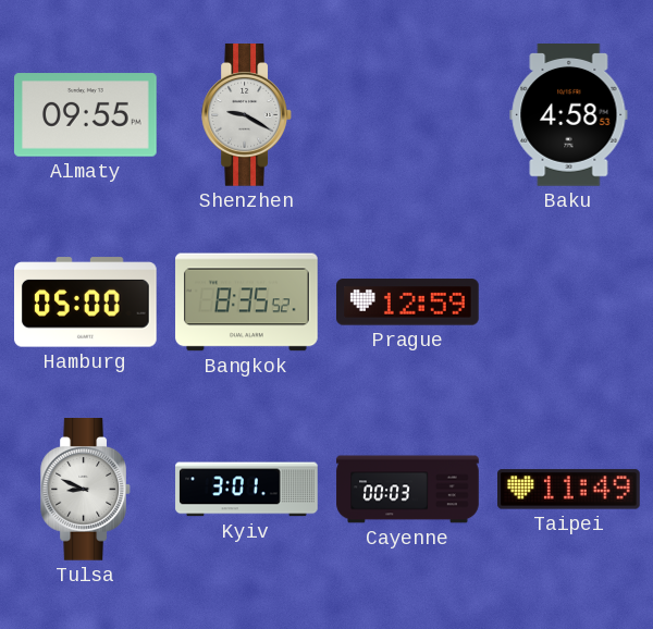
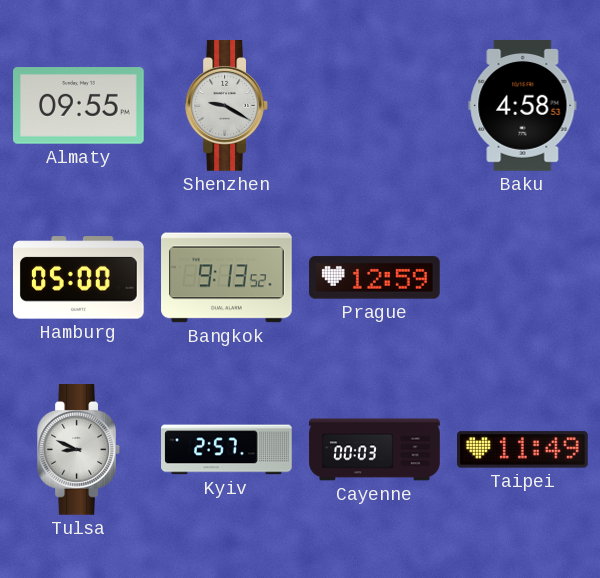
Bangkok: 8:35 -> 9:13
Kyiv: 3:01 -> 2:57
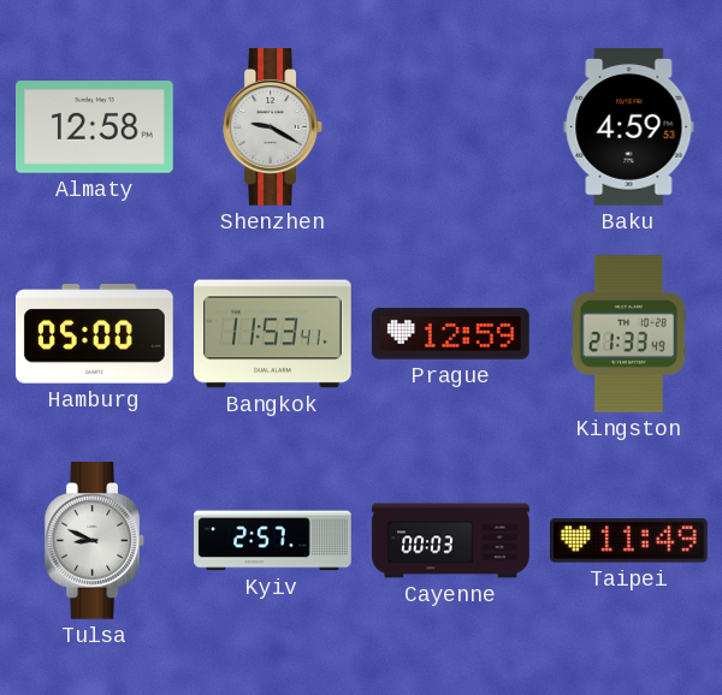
Almaty: 09:55 -> 12:58
Baku: 4:58 -> 4:59
Bangkok: 9:13 -> 11:53
Kingston: none -> 21:33
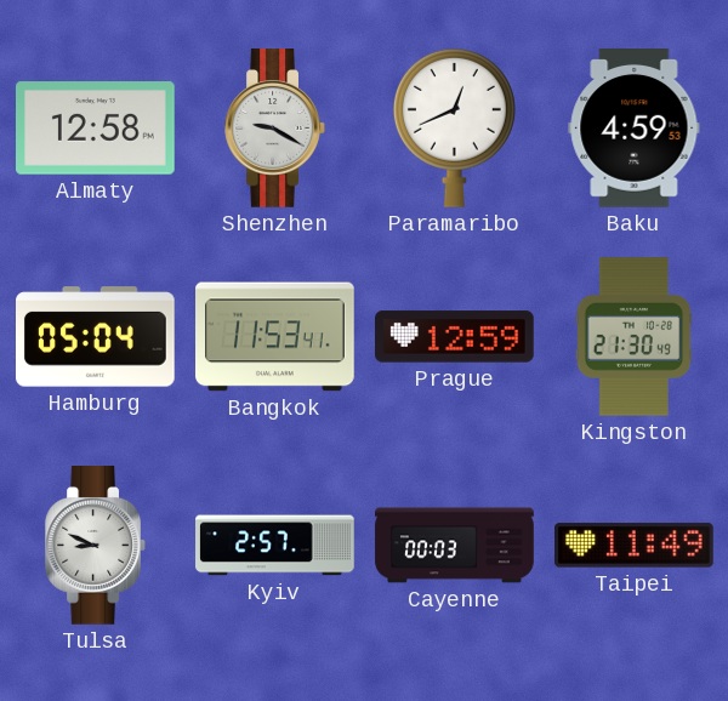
Paramaribo: none -> 12:41
Hamburg: 05:00 -> 05:04
Kingston: 21:33 -> 21:30
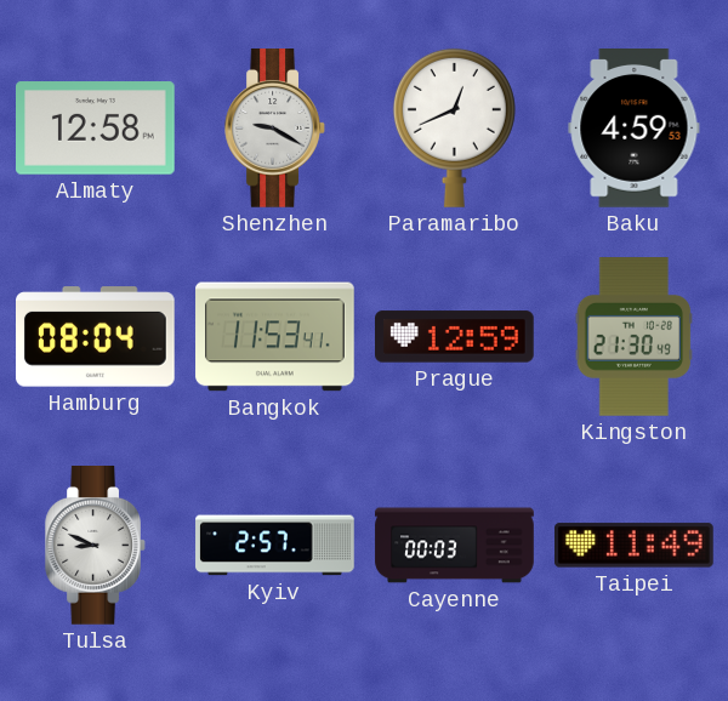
Hamburg: 05:04 -> 08:04
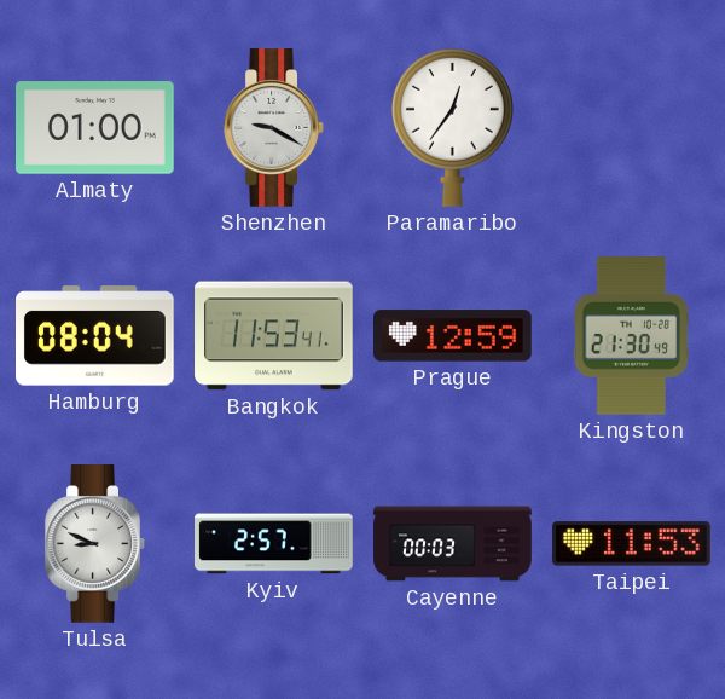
Almaty: 12:58 -> 01:00
Paramaribo: 12:41 -> 12:36
Baku: 4:59 -> none
Taipei: 11:49 -> 11:53
